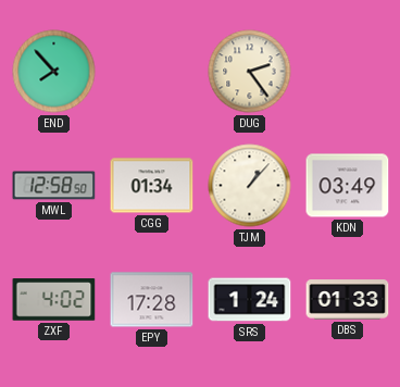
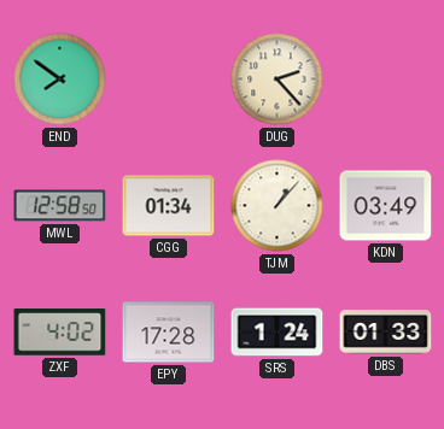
END: 7:53 -> 7:51
DUG: 2:24 -> 2:23
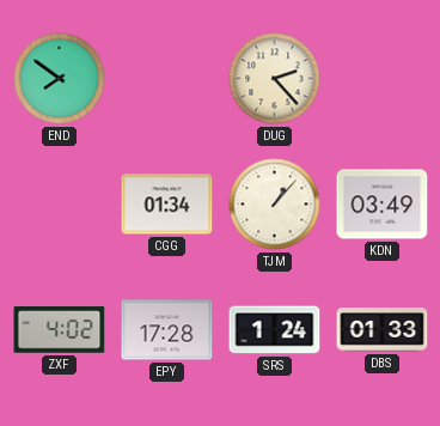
MWL: 12:58 -> none
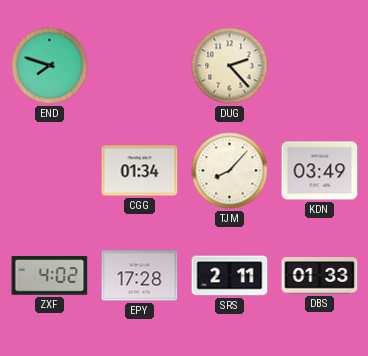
END: 7:51 -> 7:48
TJM: 1:07 -> 8:07
SRS: 1:24 -> 2:11
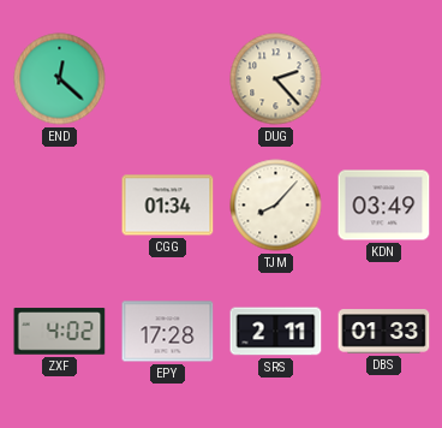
END: 7:48 -> 12:22
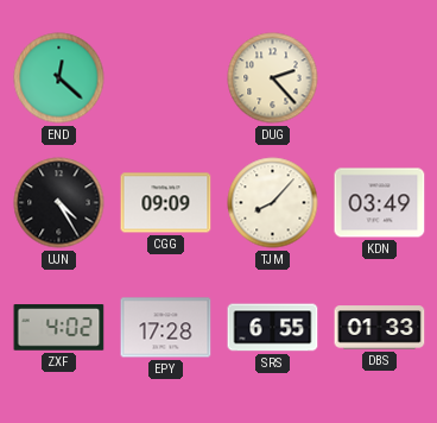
UJN: none -> 4:25
CGG: 01:34 -> 09:09
SRS: 2:11 -> 6:55
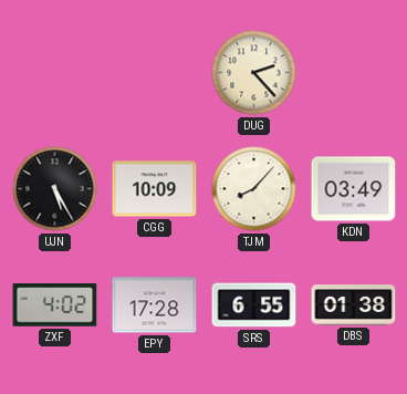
END: 12:22 -> none
UJN: 4:25 -> 5:25
CGG: 09:09 -> 10:09
DBS: 01:33 -> 01:38
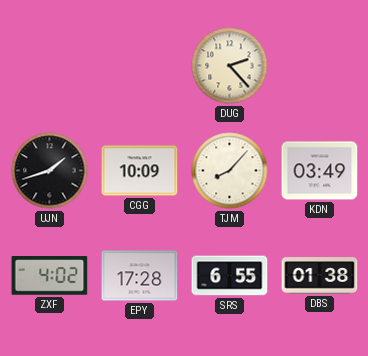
UJN: 5:25 -> 1:42
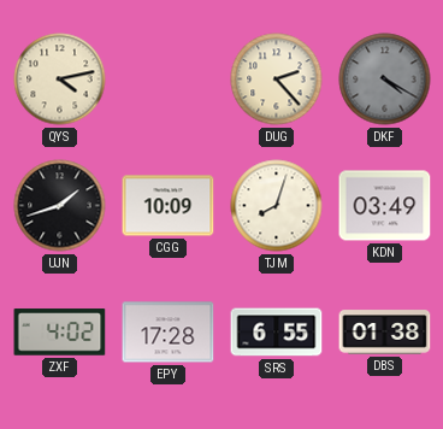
QYS: none -> 4:13
DKF: none -> 4:20
TJM: 8:07 -> 8:03
